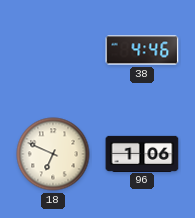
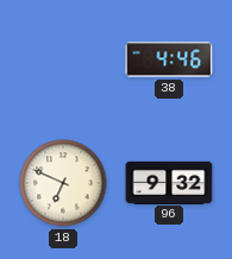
96: 1:06 -> 9:32
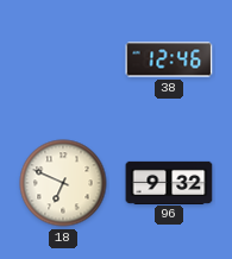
38: 4:46 -> 12:46
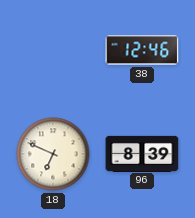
96: 9:32 -> 8:39
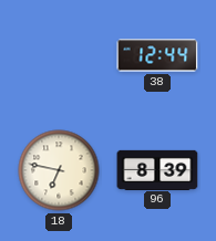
38: 12:46 -> 12:44
18: 6:49 -> 6:47
